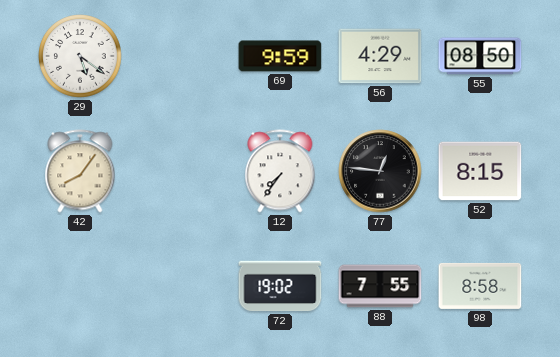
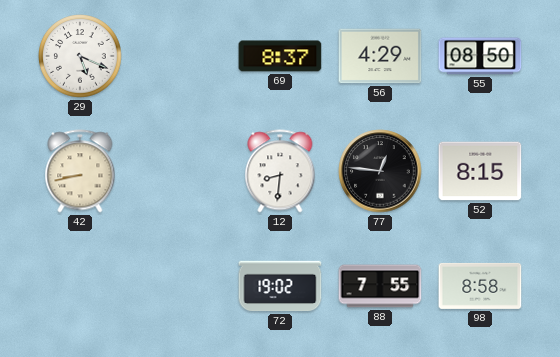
29: 5:21 -> 5:19
69: 9:59 -> 8:37
42: 8:06 -> 8:43
12: 7:36 -> 8:31
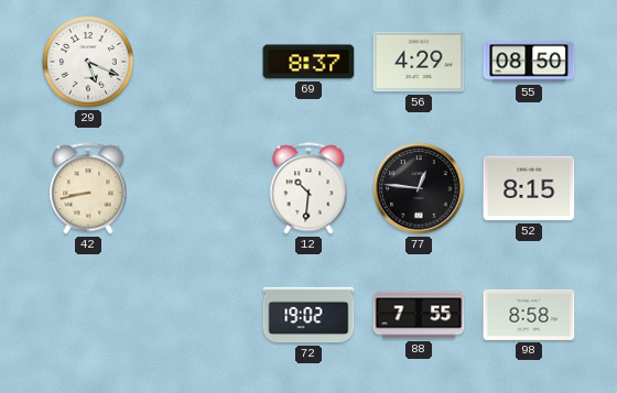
12: 8:31 -> 10:31
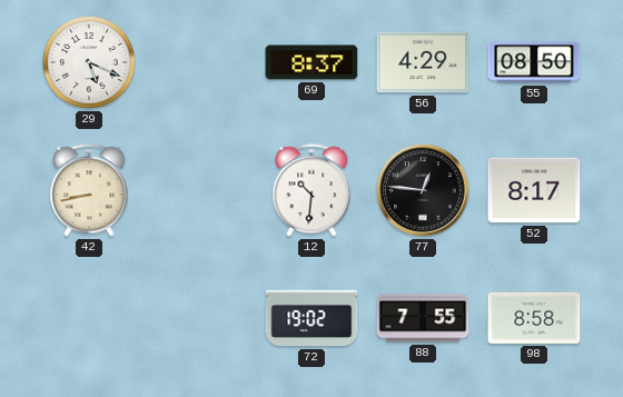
52: 8:15 -> 8:17
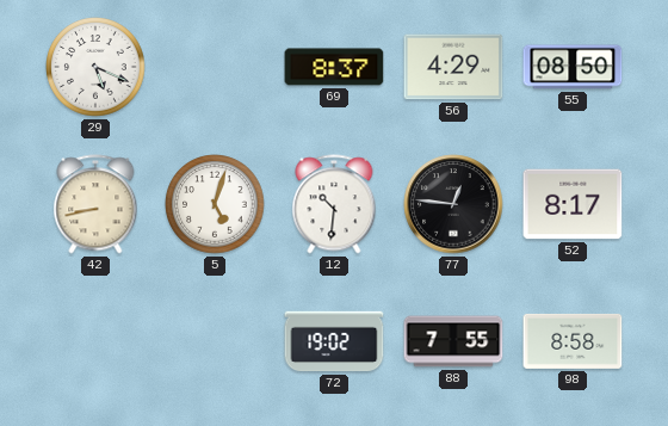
5: none -> 5:03
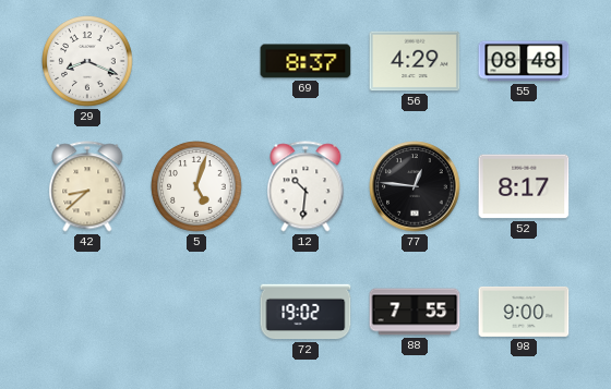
29: 5:19 -> 8:19
55: 08:50 -> 08:48
42: 8:43 -> 8:38
98: 8:58 -> 9:00
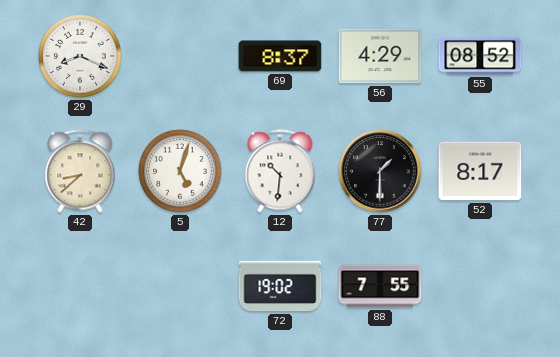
55: 08:48 -> 08:52
77: 12:46 -> 1:30
98: 9:00 -> none
